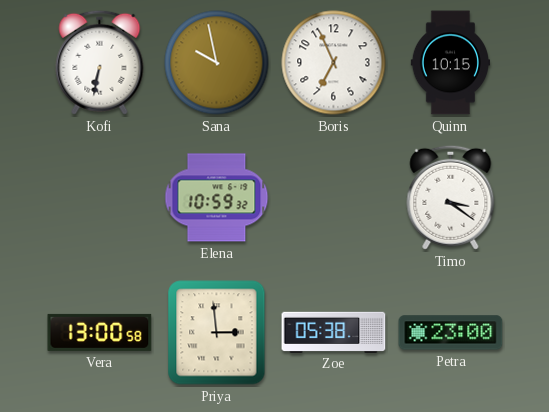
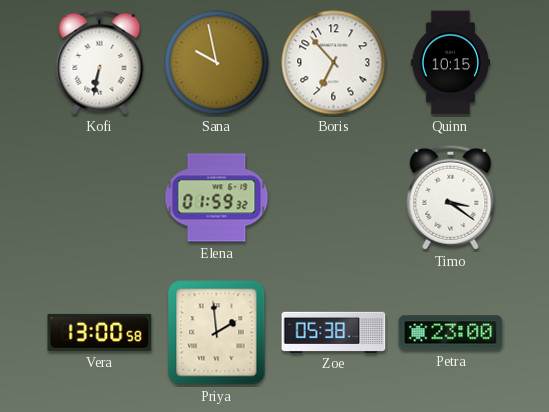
Boris: 6:56 -> 6:53
Elena: 10:59 -> 01:59
Priya: 2:59 -> 1:59
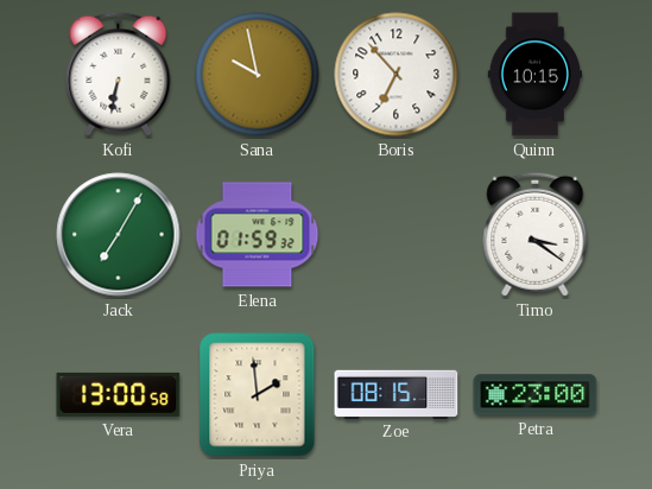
Jack: none -> 7:05
Zoe: 05:38 -> 08:15
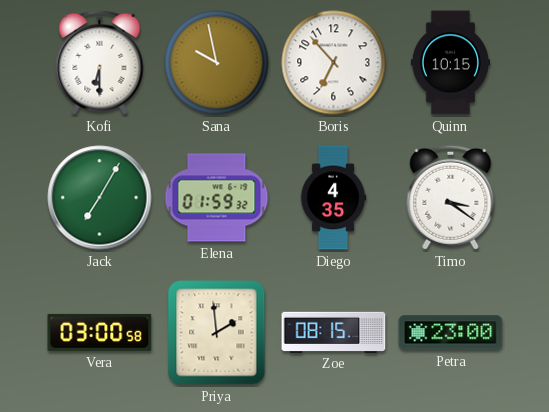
Kofi: 6:32 -> 6:30
Diego: none -> 4:35
Vera: 13:00 -> 03:00
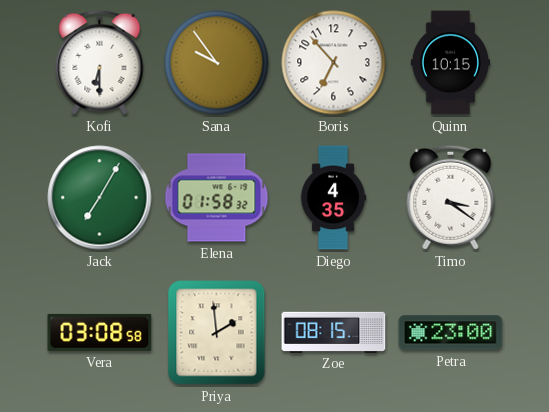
Sana: 9:58 -> 9:54
Elena: 01:59 -> 01:58
Vera: 03:00 -> 03:08
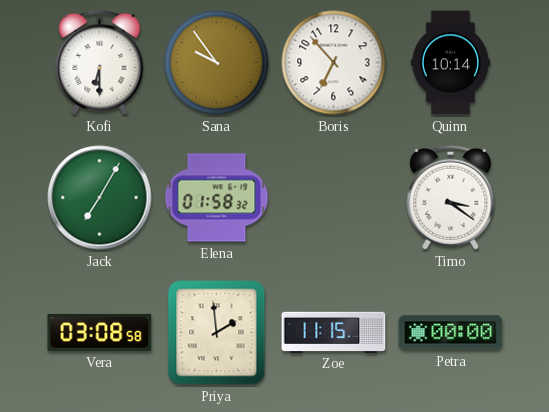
Quinn: 10:15 -> 10:14
Diego: 4:35 -> none
Zoe: 08:15 -> 11:15
Petra: 23:00 -> 00:00
